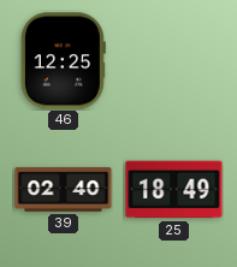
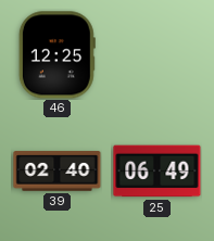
25: 18:49 -> 06:49
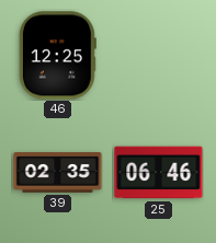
39: 02:40 -> 02:35
25: 06:49 -> 06:46
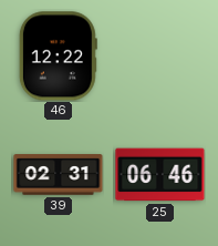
46: 12:25 -> 12:22
39: 02:35 -> 02:31
